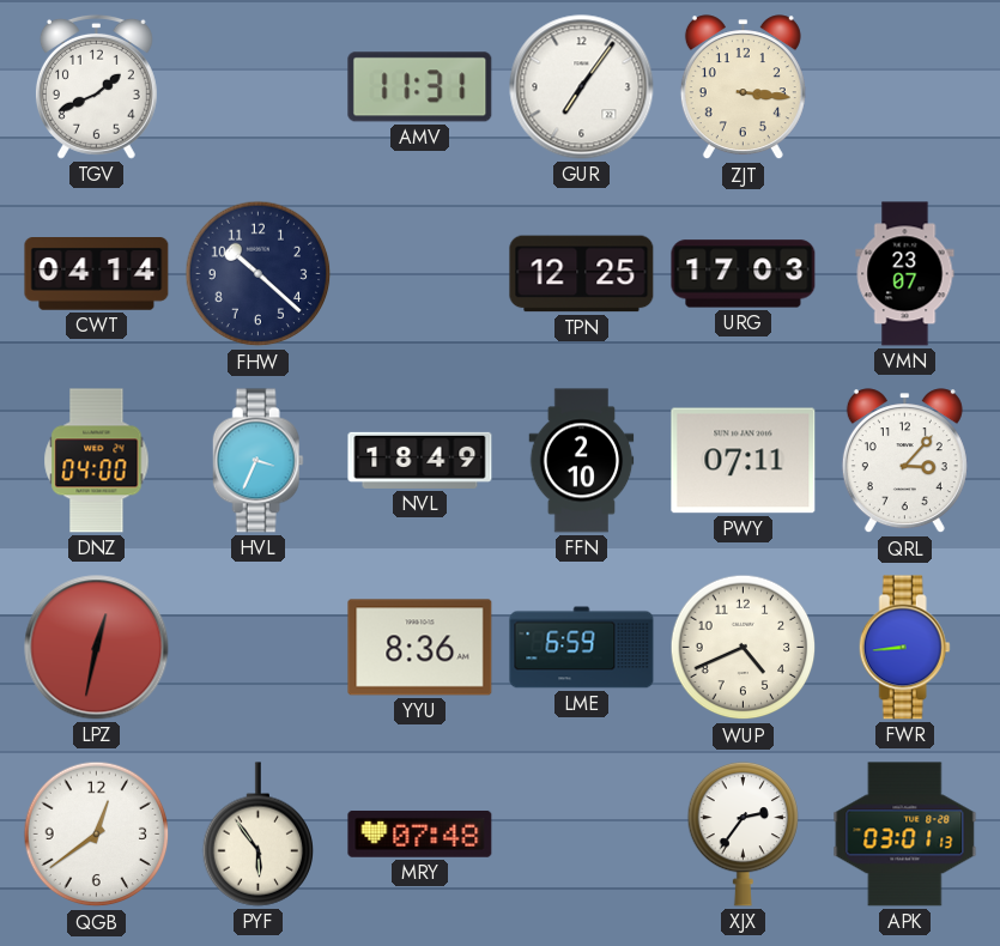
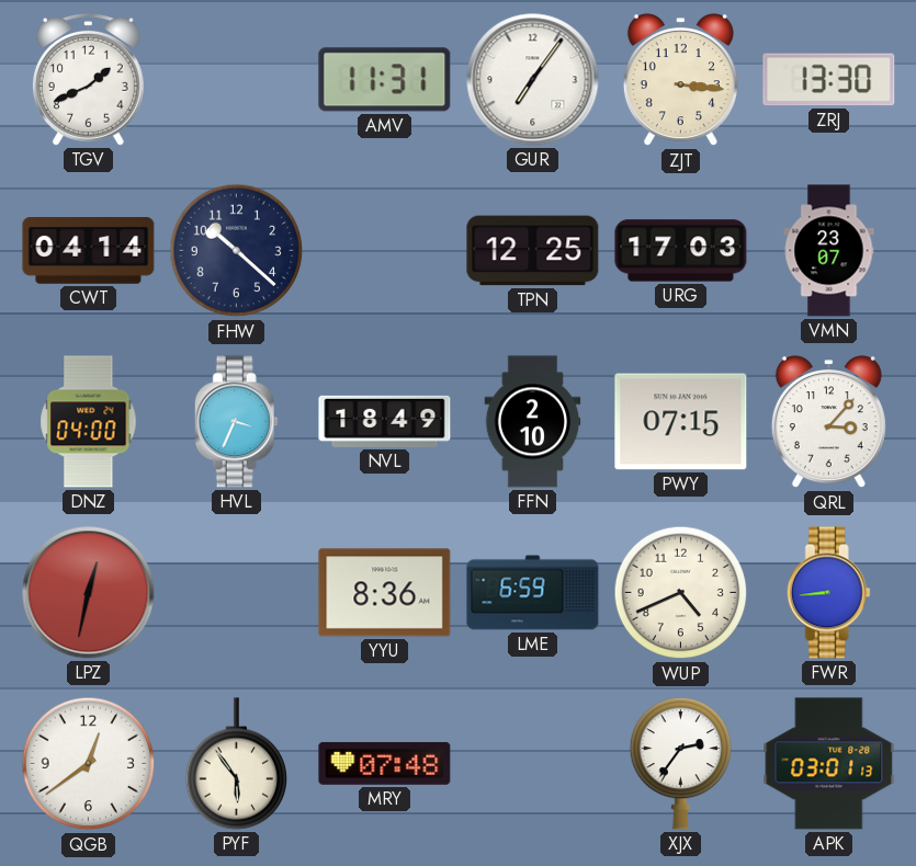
ZRJ: none -> 13:30
PWY: 07:11 -> 07:15
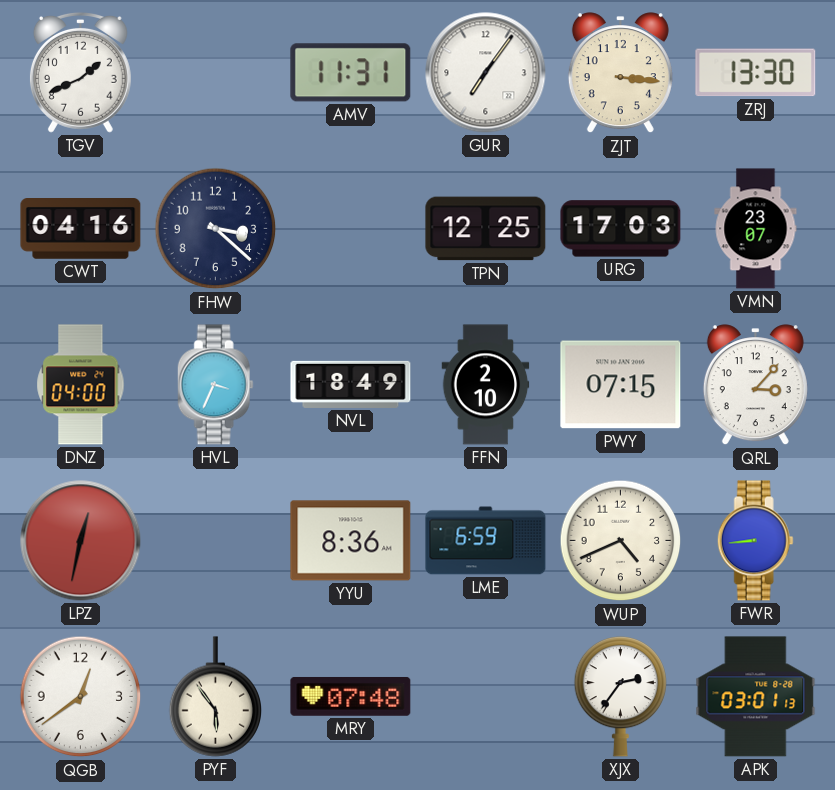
CWT: 04:14 -> 04:16
FHW: 10:22 -> 3:22
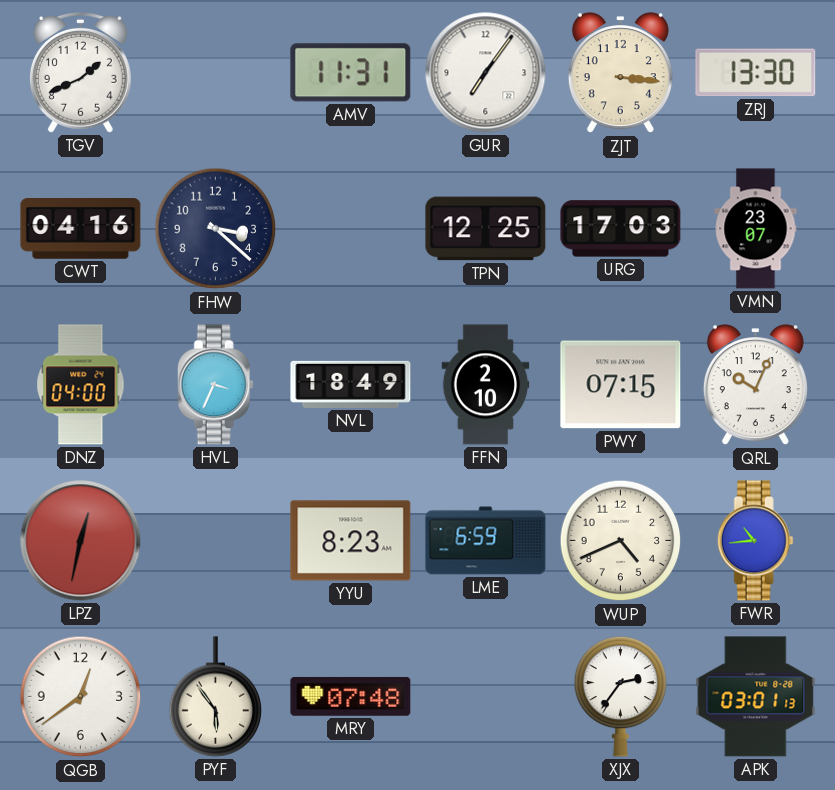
QRL: 3:07 -> 10:04
YYU: 8:36 -> 8:23
FWR: 8:44 -> 10:44
